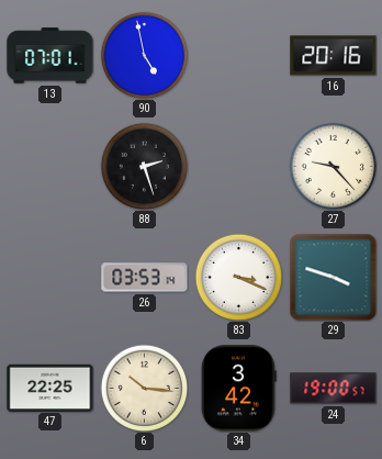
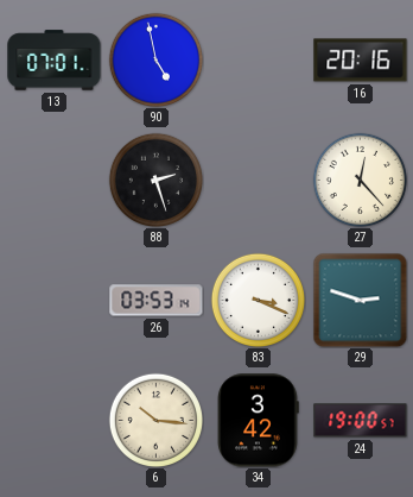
27: 9:23 -> 12:23
29: 3:48 -> 2:48
47: 22:25 -> none
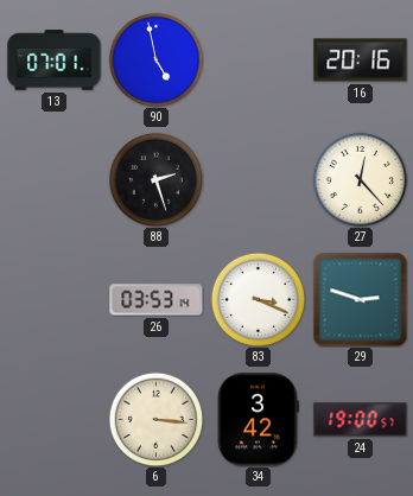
6: 10:16 -> 3:16
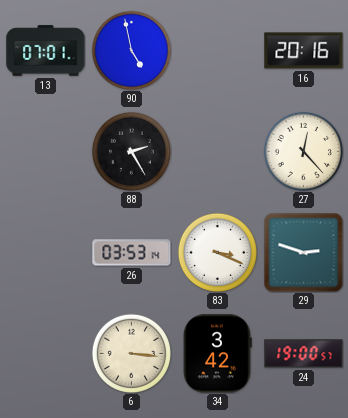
88: 2:27 -> 2:25
